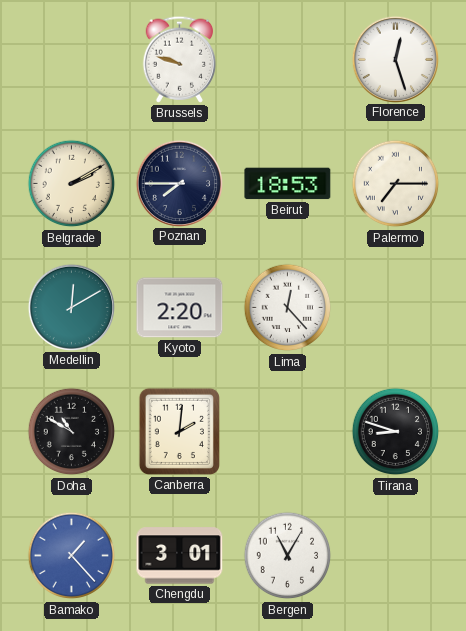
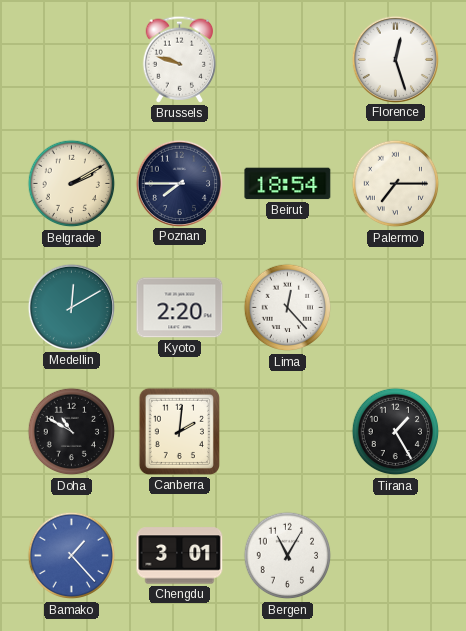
Beirut: 18:53 -> 18:54
Tirana: 8:48 -> 1:25
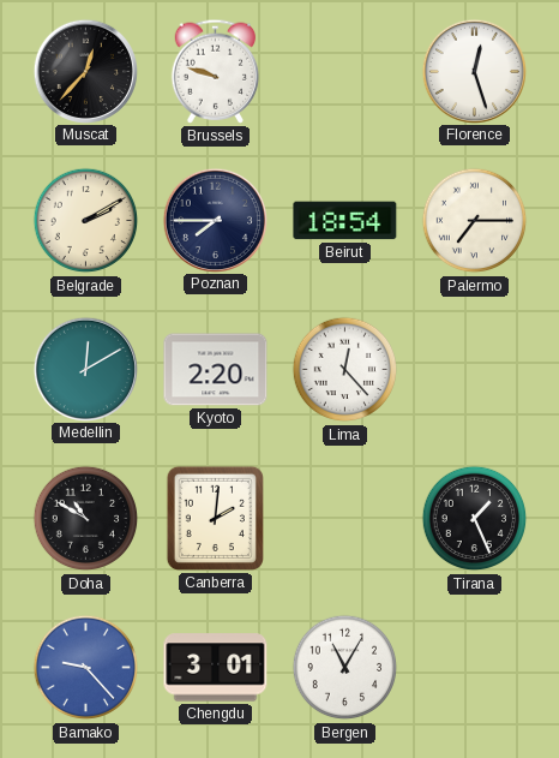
Muscat: none -> 12:37
Tirana: 1:25 -> 1:26
Bamako: 1:23 -> 9:23
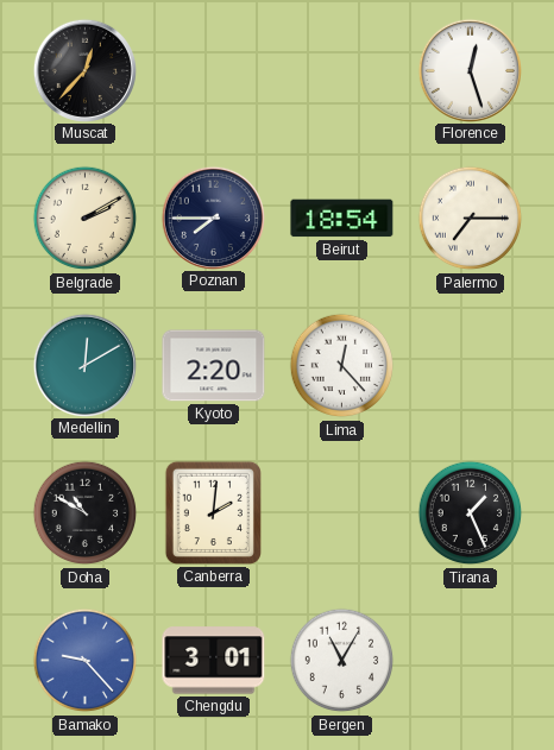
Brussels: 9:48 -> none
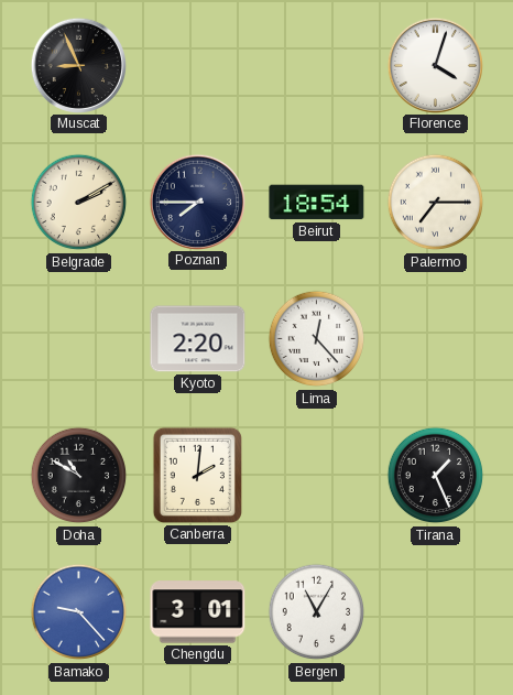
Muscat: 12:37 -> 8:56
Florence: 12:27 -> 4:03
Medellin: 12:10 -> none
